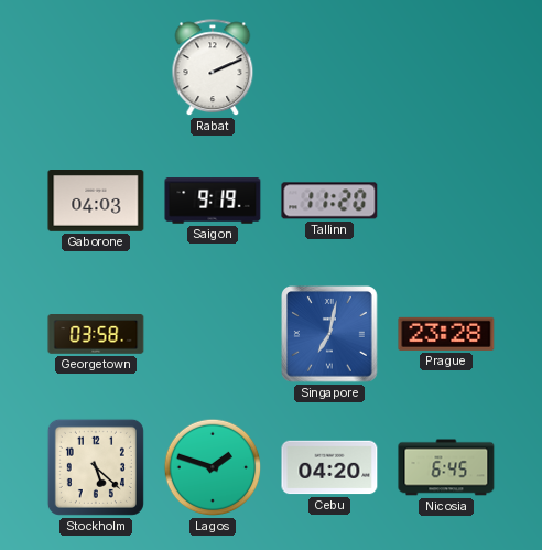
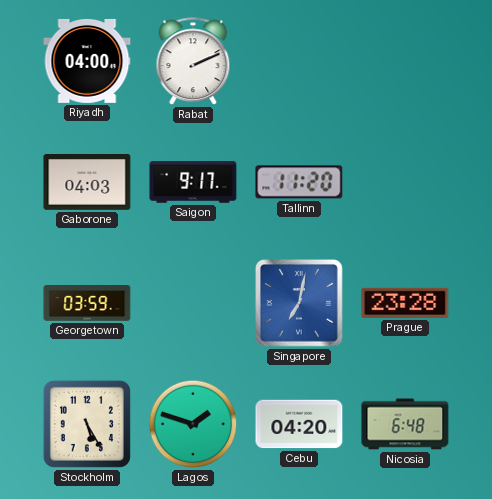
Riyadh: none -> 04:00
Saigon: 9:19 -> 9:17
Georgetown: 03:58 -> 03:59
Stockholm: 5:22 -> 5:25
Nicosia: 6:45 -> 6:48
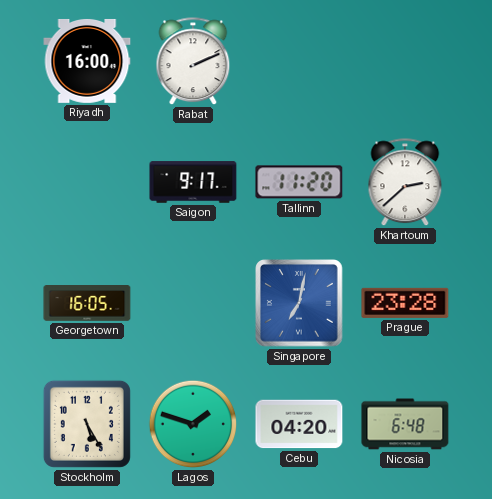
Riyadh: 04:00 -> 16:00
Gaborone: 04:03 -> none
Khartoum: none -> 2:38
Georgetown: 03:59 -> 16:05
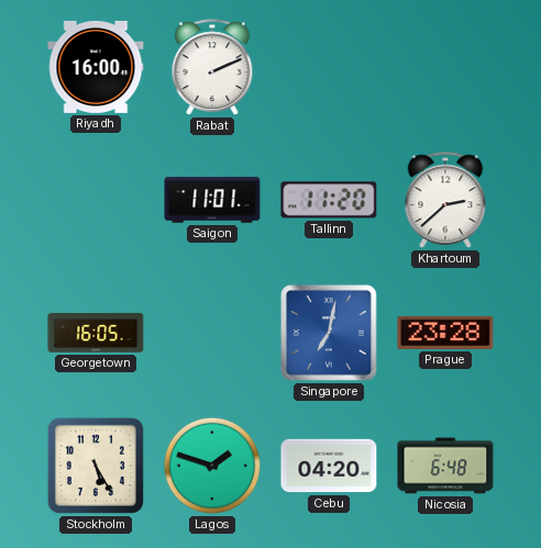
Saigon: 9:17 -> 11:01
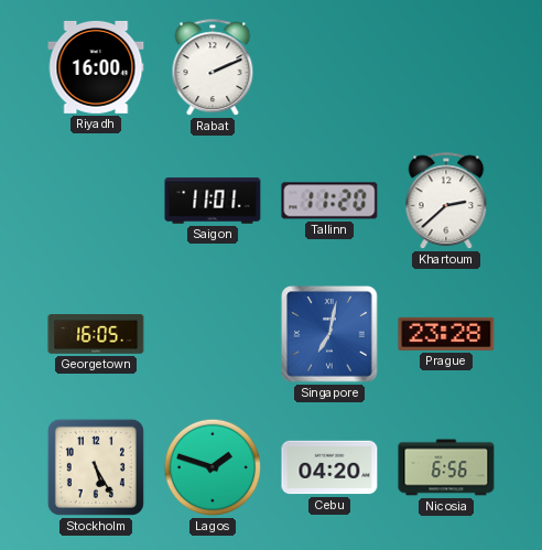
Nicosia: 6:48 -> 6:56
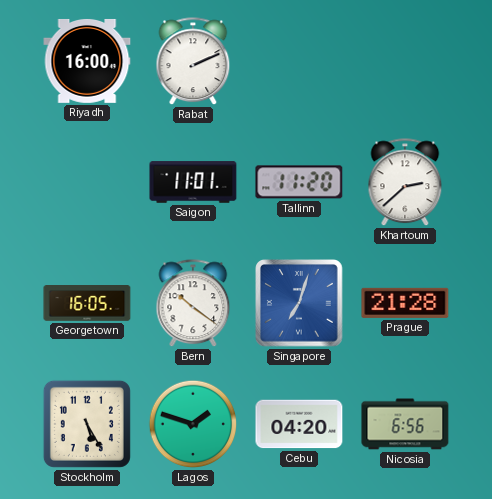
Bern: none -> 10:21
Singapore: 7:02 -> 7:03
Prague: 23:28 -> 21:28
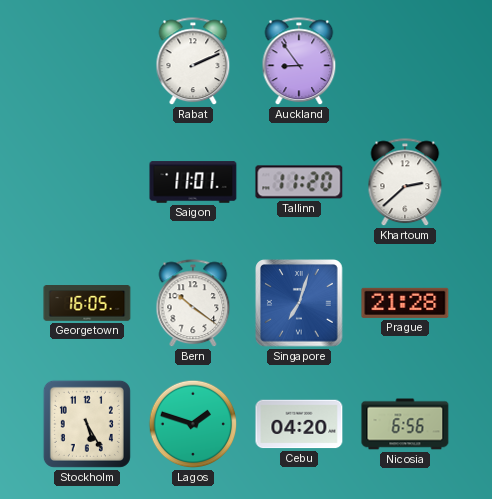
Riyadh: 16:00 -> none
Auckland: none -> 8:54
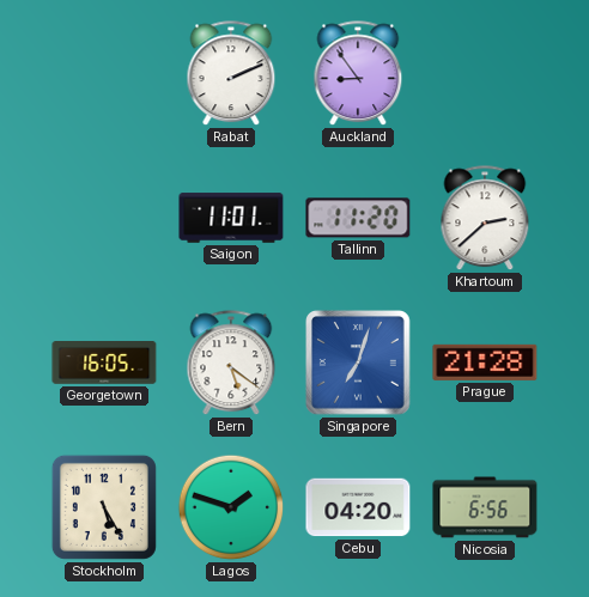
Bern: 10:21 -> 5:21
